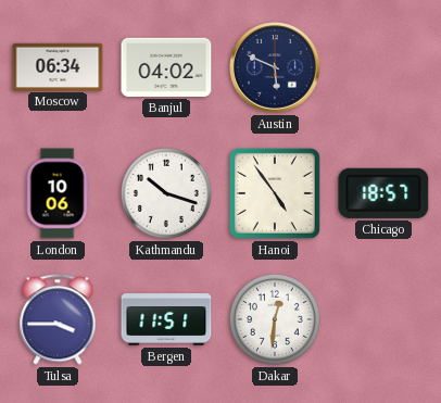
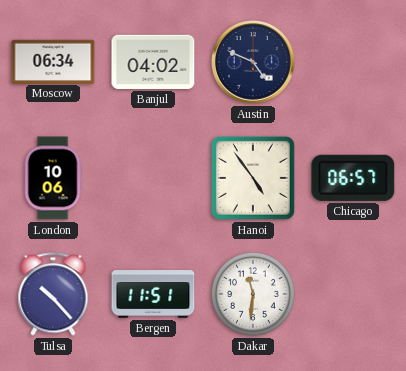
Austin: 5:49 -> 4:49
Kathmandu: 10:18 -> none
Chicago: 18:57 -> 06:57
Tulsa: 3:45 -> 10:23
Dakar: 12:31 -> 11:31
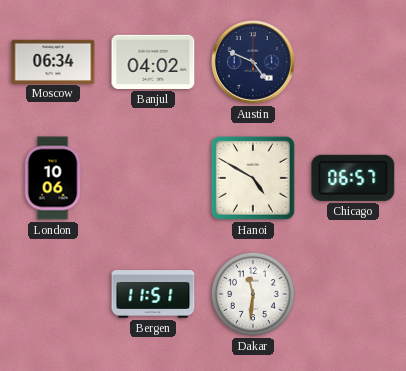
Hanoi: 4:54 -> 4:50
Tulsa: 10:23 -> none
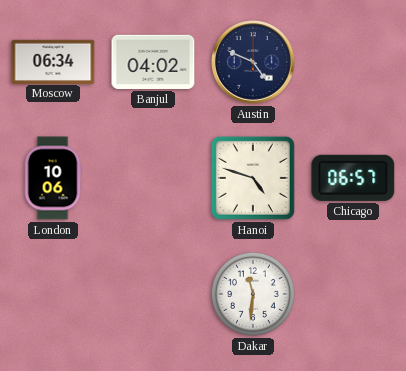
Hanoi: 4:50 -> 4:48
Bergen: 11:51 -> none
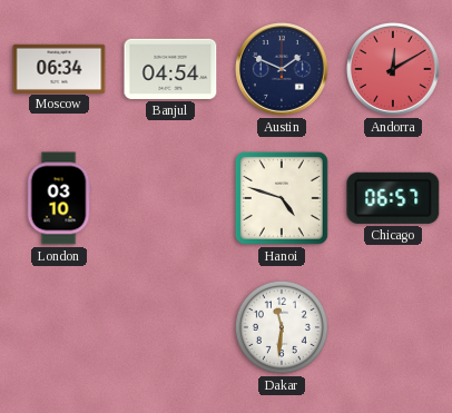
Banjul: 04:02 -> 04:54
Austin: 4:49 -> 1:49
Andorra: none -> 12:10
London: 10:06 -> 03:10
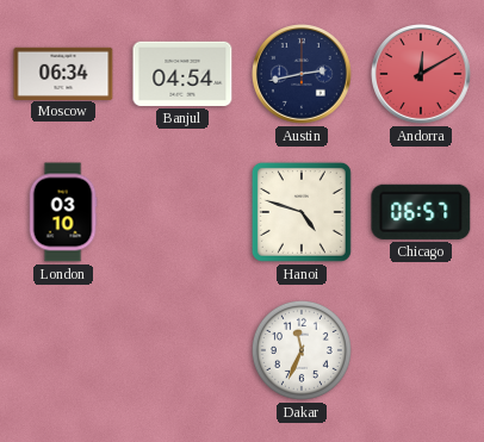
Austin: 1:49 -> 2:43
Dakar: 11:31 -> 11:34
